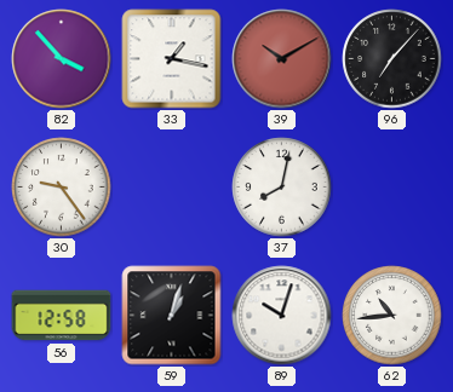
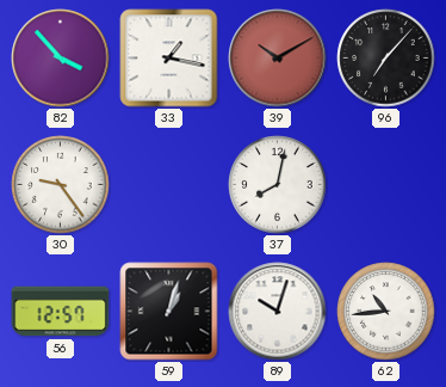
56: 12:58 -> 12:57
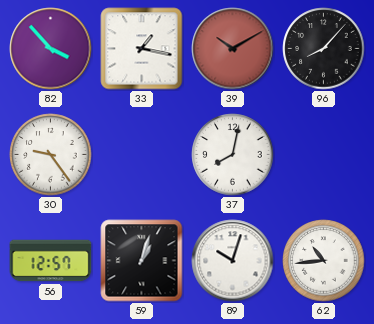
96: 7:07 -> 8:07
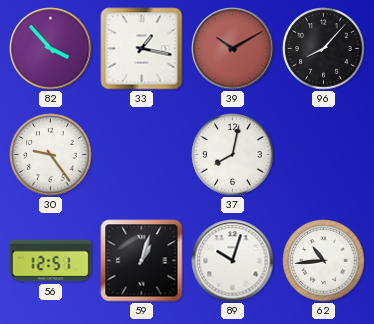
56: 12:57 -> 12:51
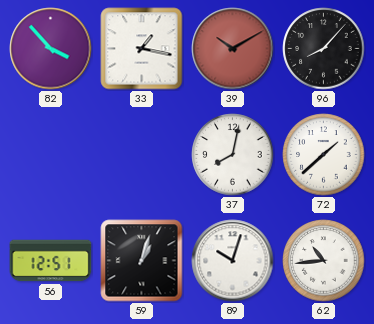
30: 9:24 -> none
72: none -> 1:38
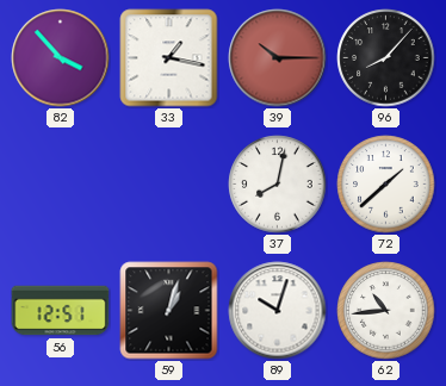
39: 10:10 -> 10:15
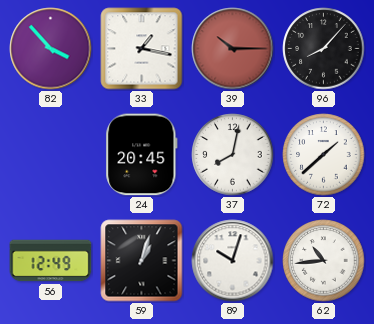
24: none -> 20:45
56: 12:51 -> 12:49
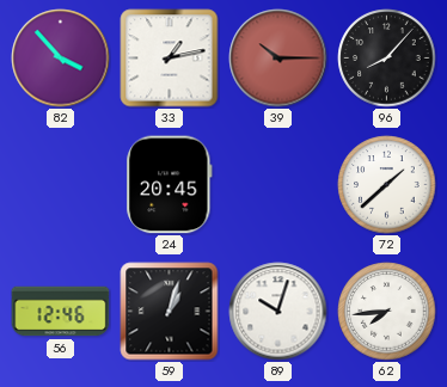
33: 1:17 -> 1:13
37: 8:02 -> none
56: 12:49 -> 12:46
62: 10:44 -> 7:44
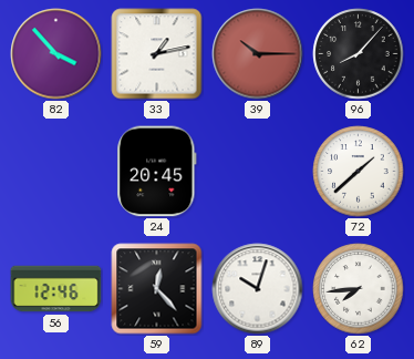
59: 1:03 -> 12:23
